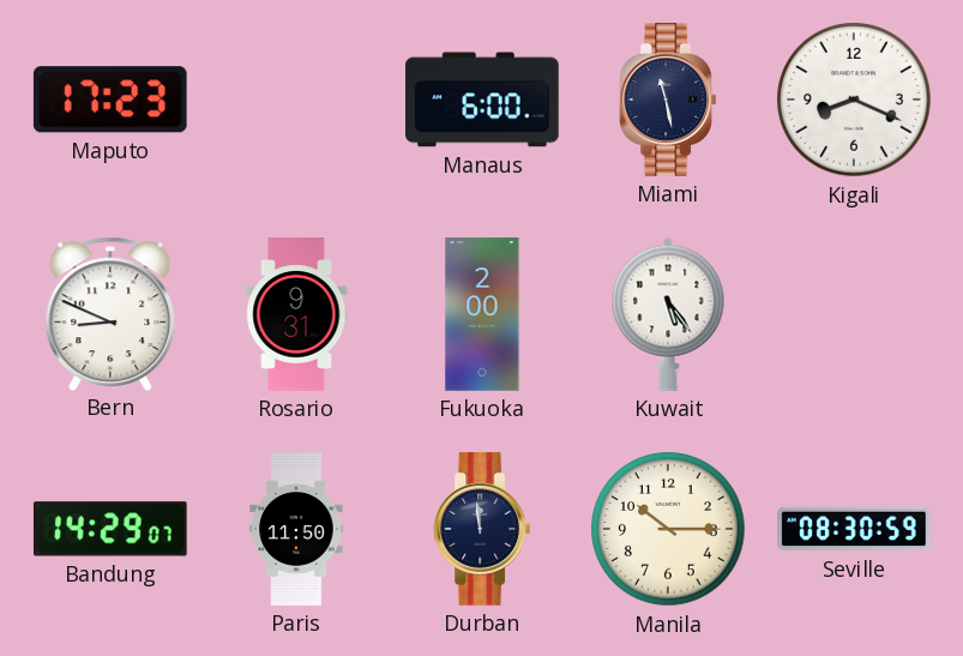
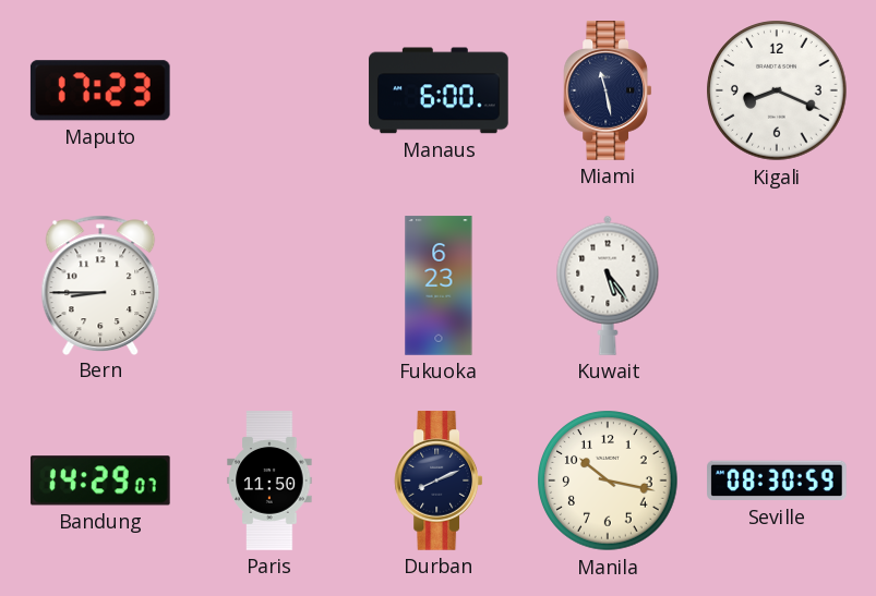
Bern: 8:49 -> 8:45
Rosario: 9:31 -> none
Fukuoka: 2:00 -> 6:23
Durban: 11:59 -> 8:11
Manila: 10:15 -> 10:17
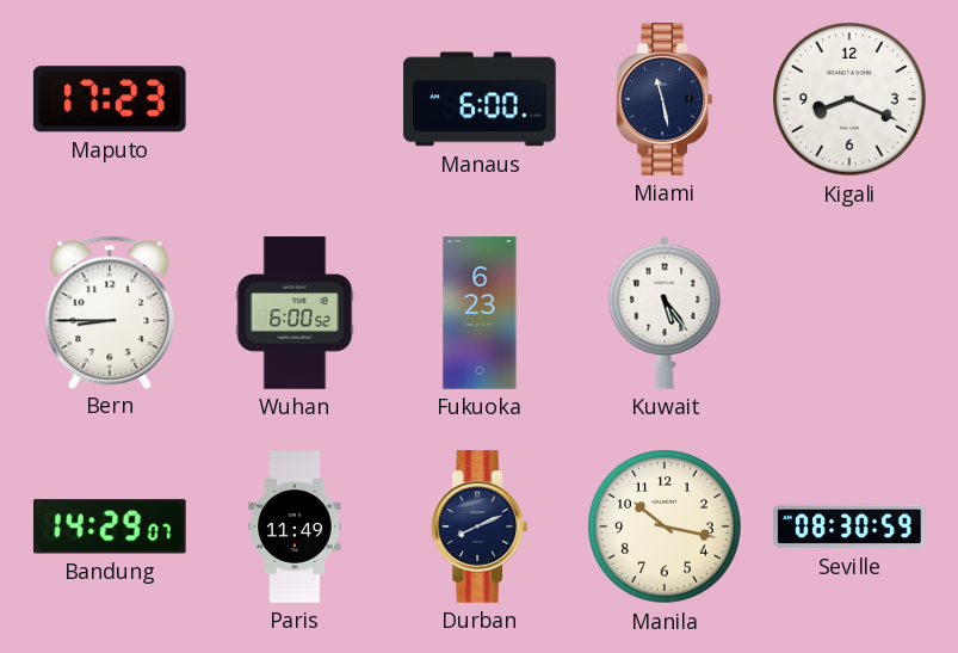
Wuhan: none -> 6:00
Paris: 11:50 -> 11:49
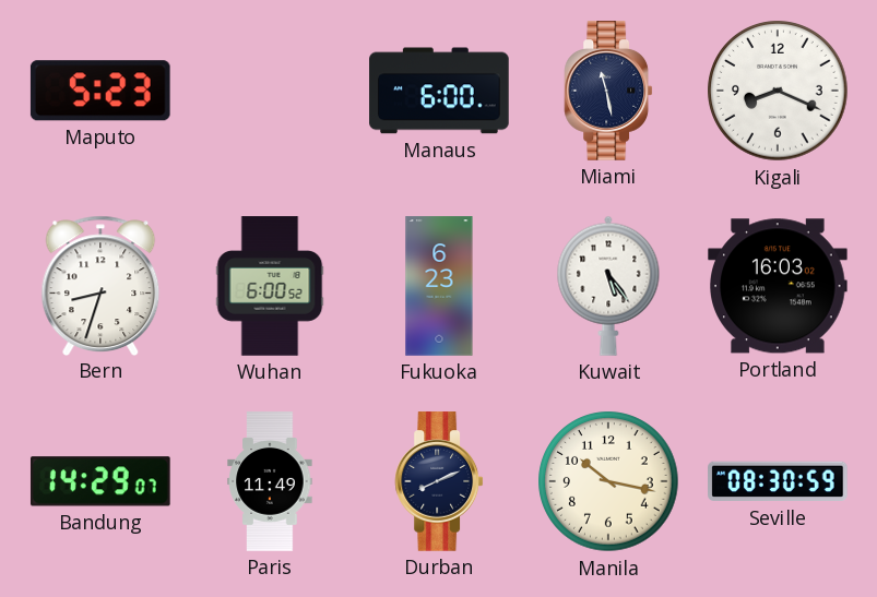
Maputo: 17:23 -> 5:23
Bern: 8:45 -> 8:33
Portland: none -> 16:03
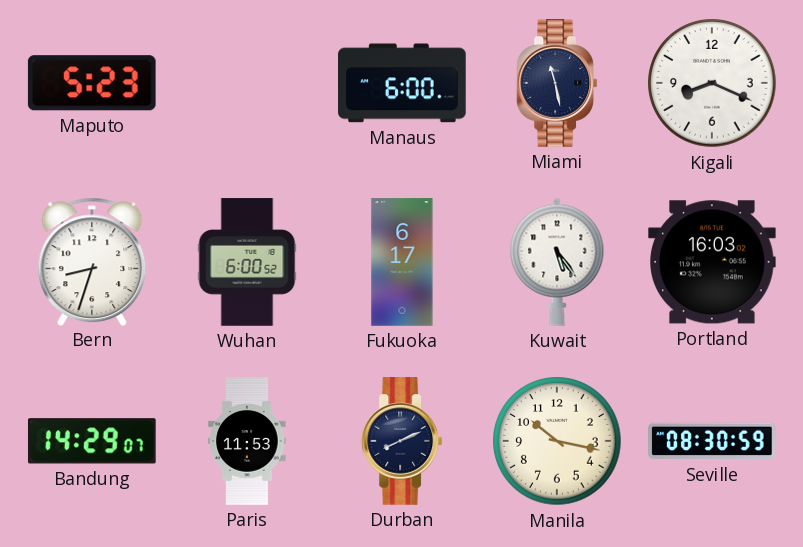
Fukuoka: 6:23 -> 6:17
Paris: 11:49 -> 11:53
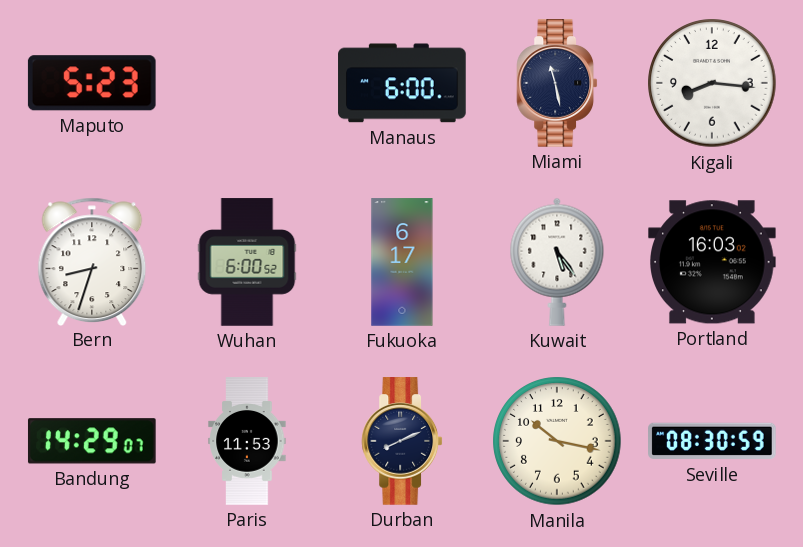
Kigali: 8:19 -> 8:16
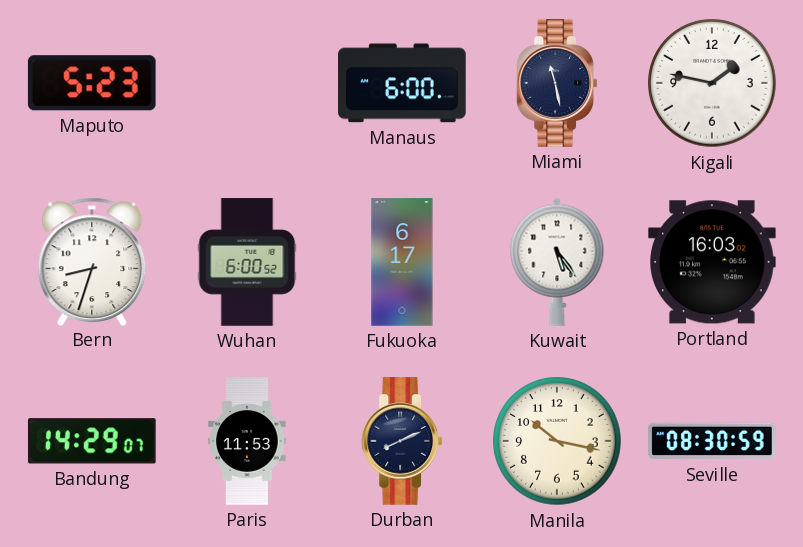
Kigali: 8:16 -> 1:47
